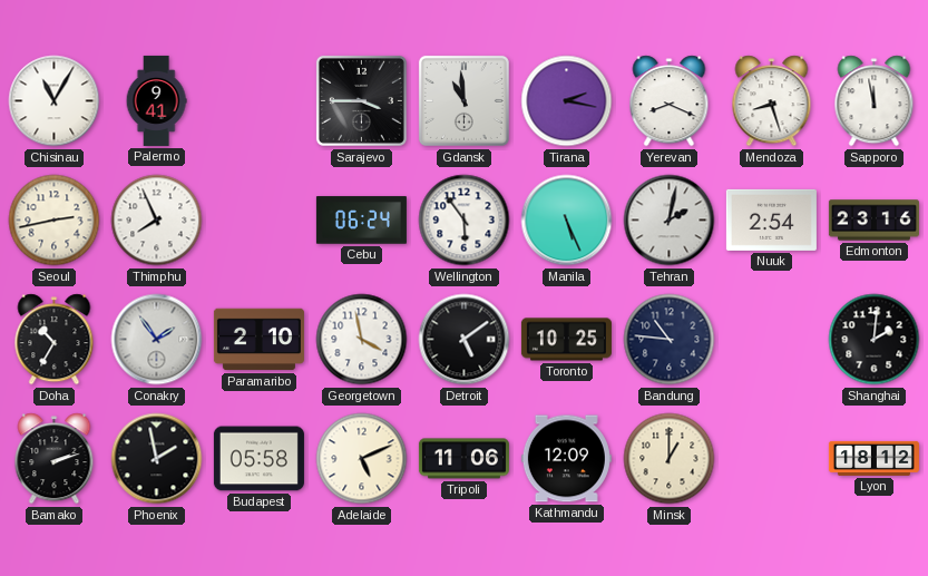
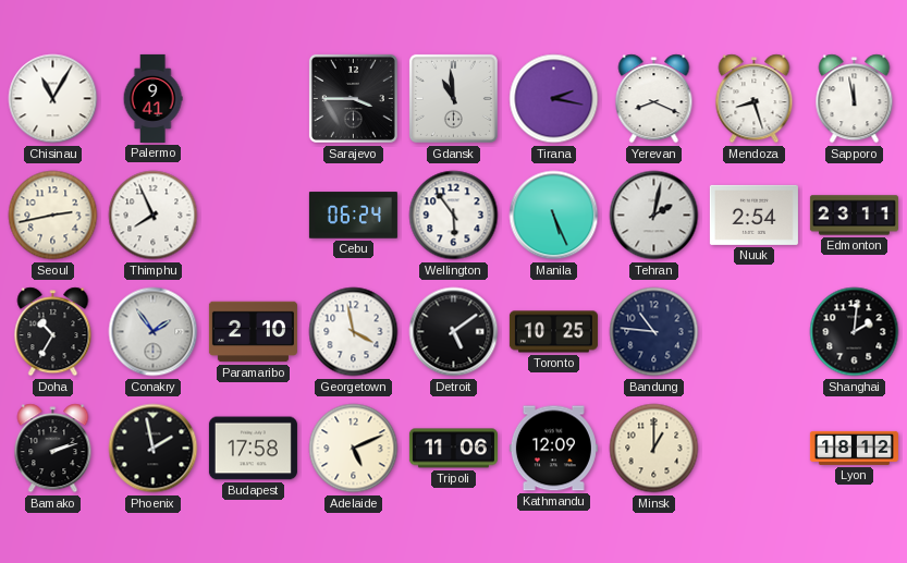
Edmonton: 23:16 -> 23:11
Budapest: 05:58 -> 17:58
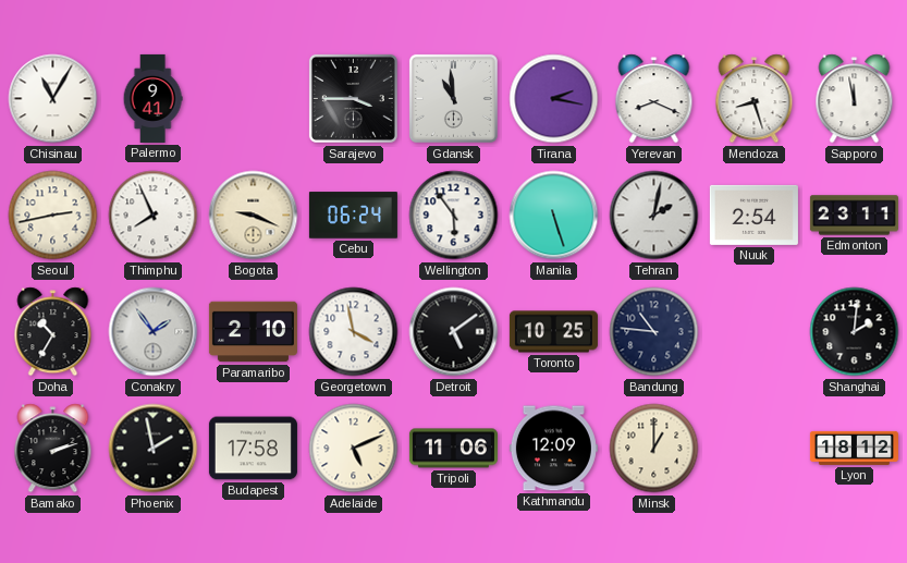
Bogota: none -> 9:19
Manila: 5:26 -> 5:27
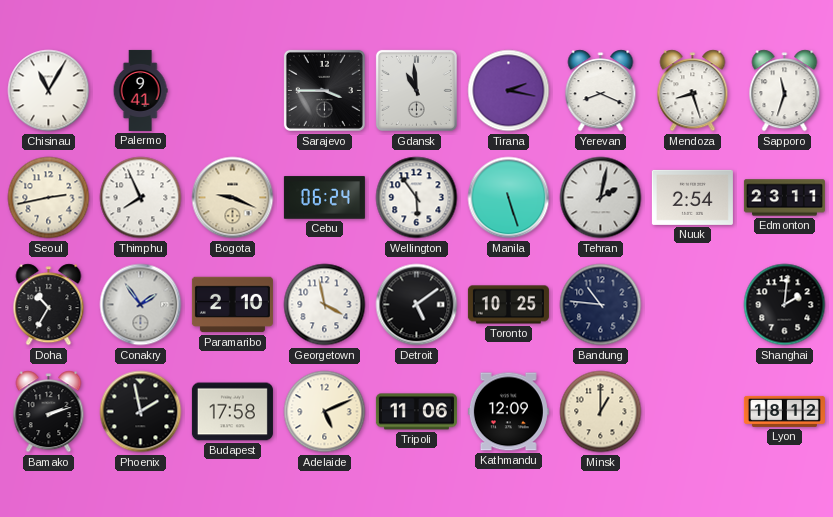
Sapporo: 11:58 -> 11:33
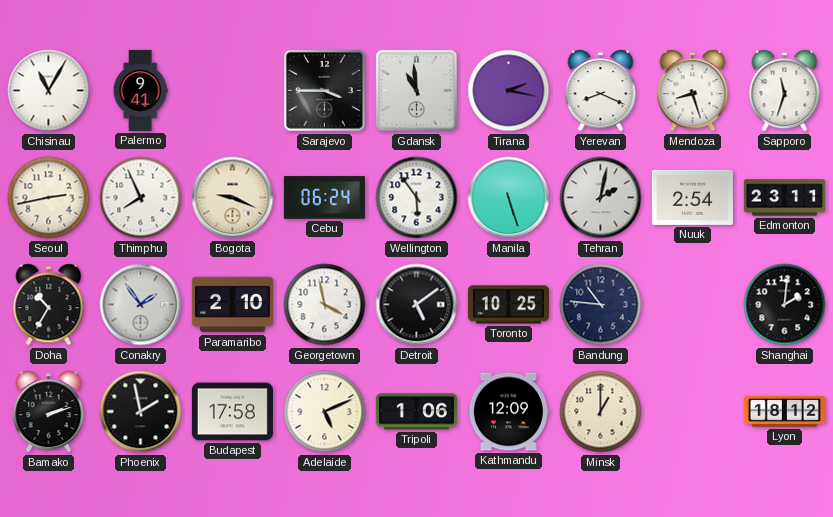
Tripoli: 11:06 -> 1:06
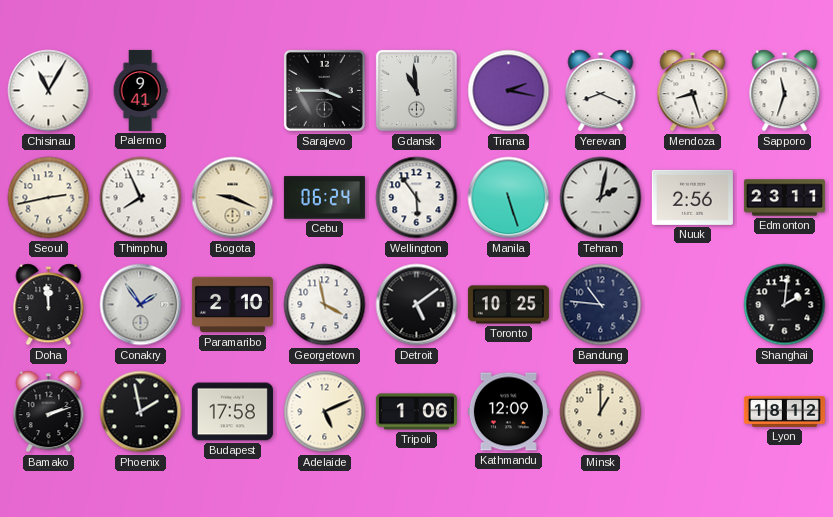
Nuuk: 2:54 -> 2:56
Doha: 10:35 -> 11:59
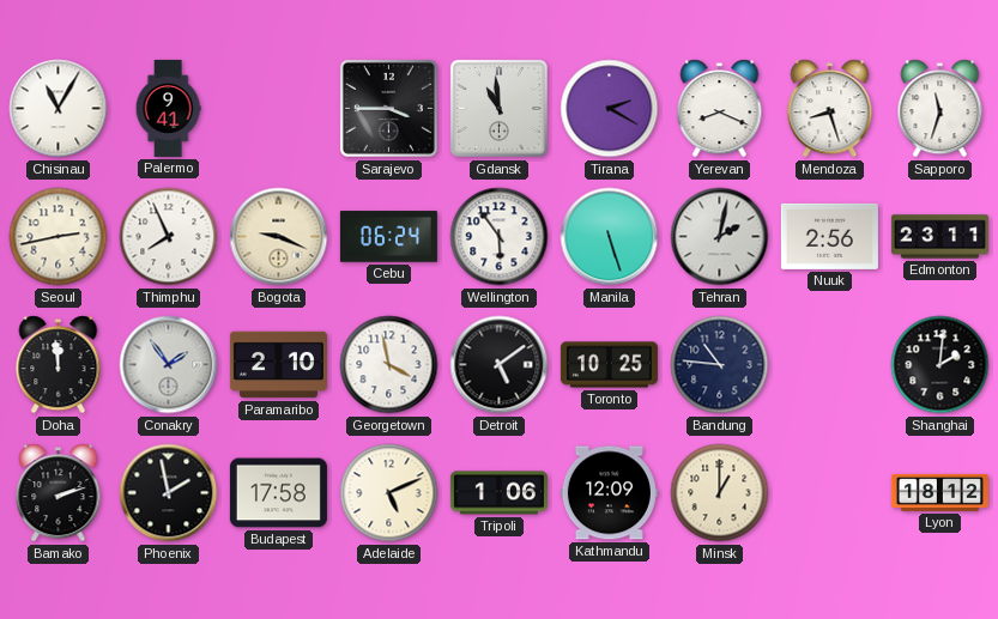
Tirana: 2:17 -> 2:20
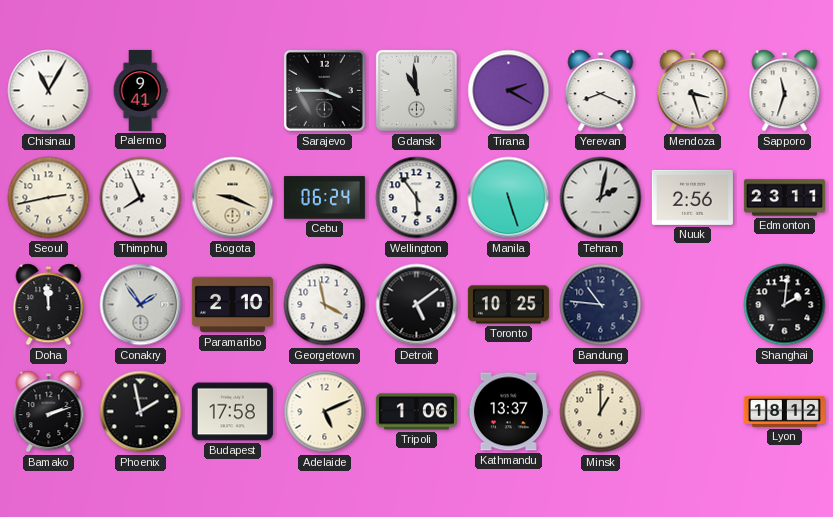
Mendoza: 8:27 -> 3:27
Kathmandu: 12:09 -> 13:37
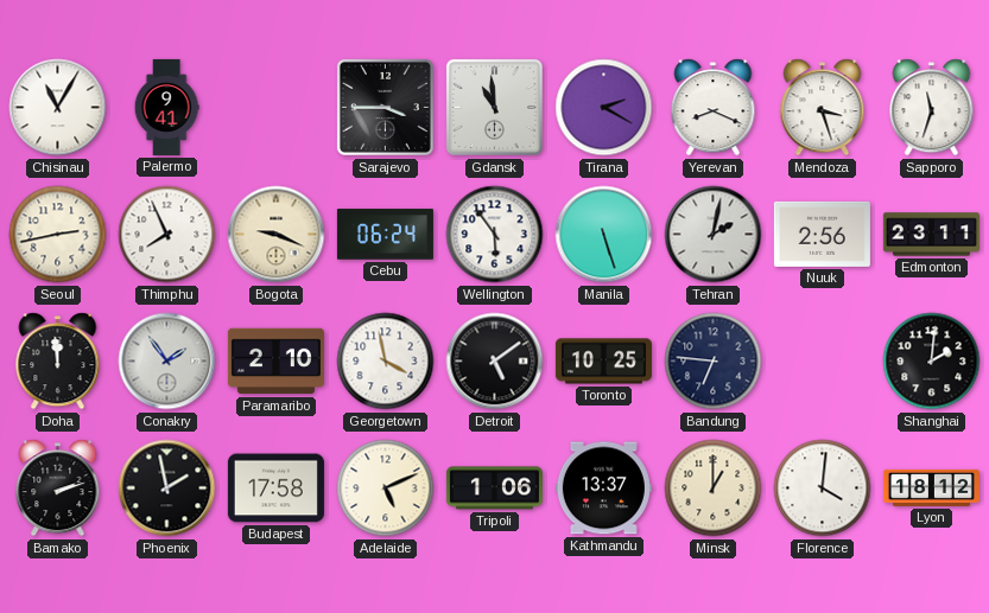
Bandung: 10:46 -> 6:46
Florence: none -> 4:01
